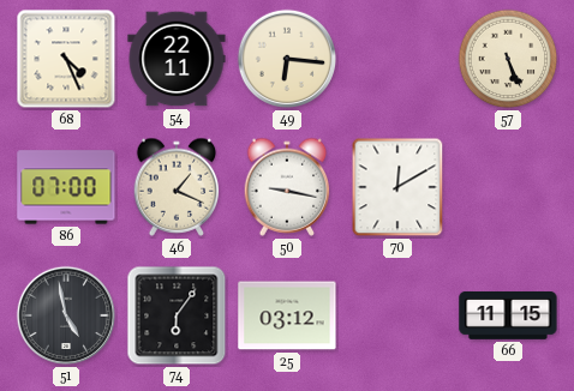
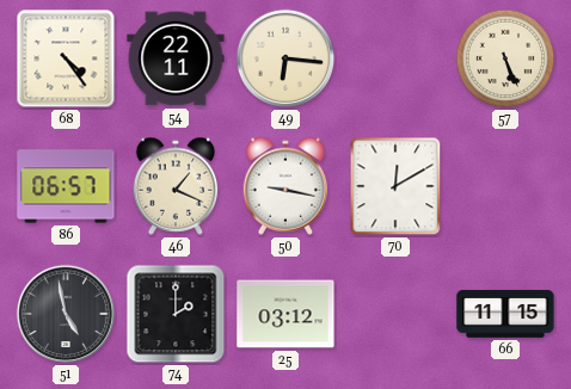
68: 4:26 -> 4:24
86: 07:00 -> 06:57
74: 6:06 -> 2:00
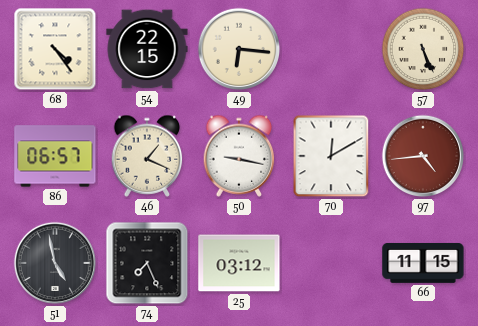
54: 22:11 -> 22:15
97: none -> 4:44
74: 2:00 -> 7:26
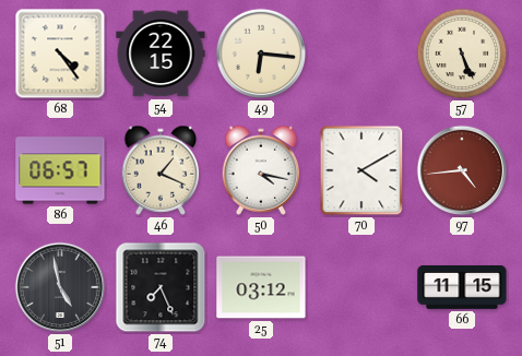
50: 9:17 -> 4:17
70: 12:10 -> 4:10
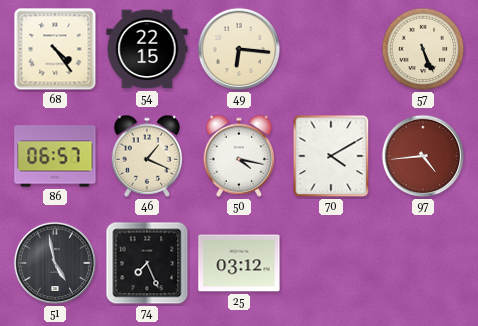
66: 11:15 -> none
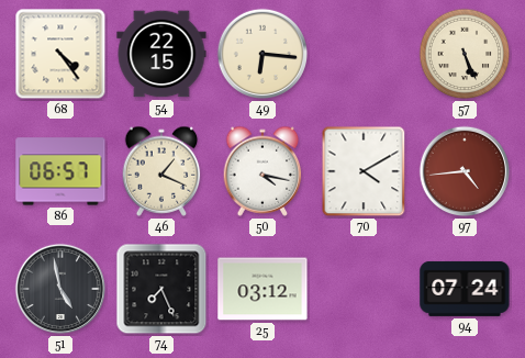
94: none -> 07:24
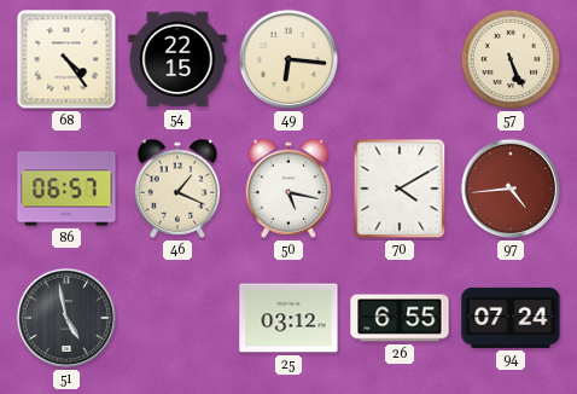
50: 4:17 -> 5:17
74: 7:26 -> none
26: none -> 6:55
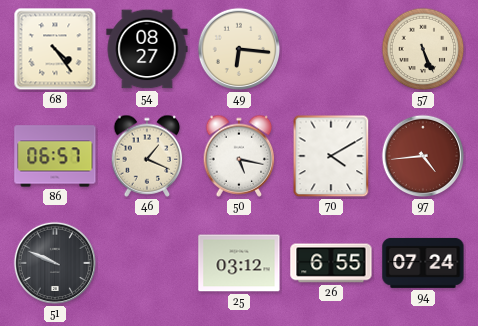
54: 22:15 -> 08:27
51: 4:58 -> 9:49
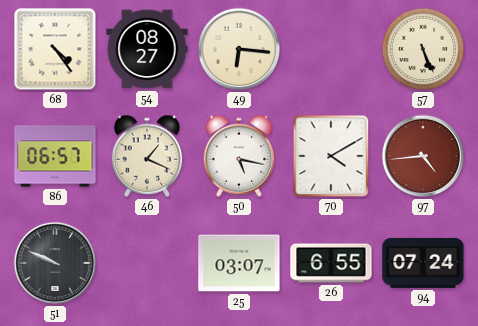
25: 03:12 -> 03:07
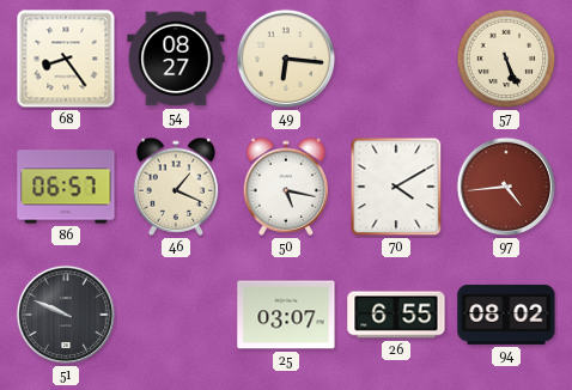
68: 4:24 -> 8:24
94: 07:24 -> 08:02
